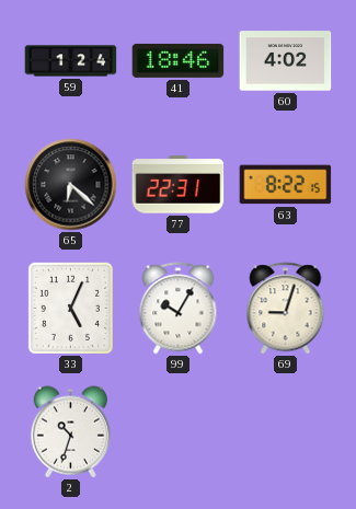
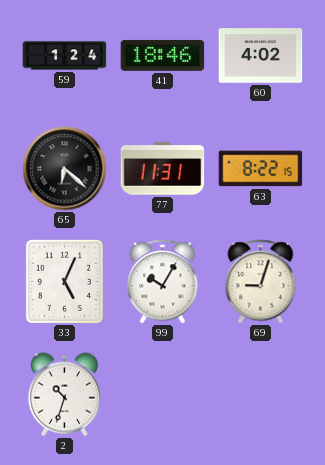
77: 22:31 -> 11:31
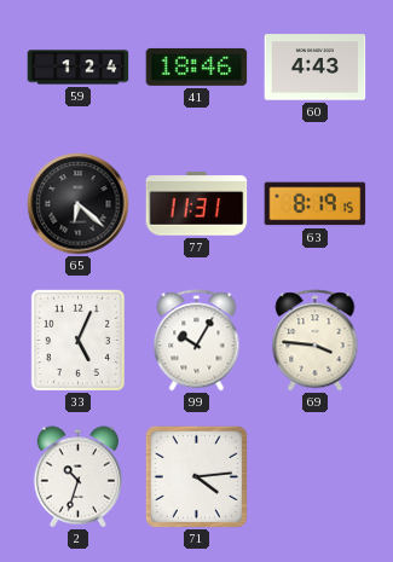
60: 4:02 -> 4:43
63: 8:22 -> 8:19
69: 9:03 -> 3:46
71: none -> 4:14
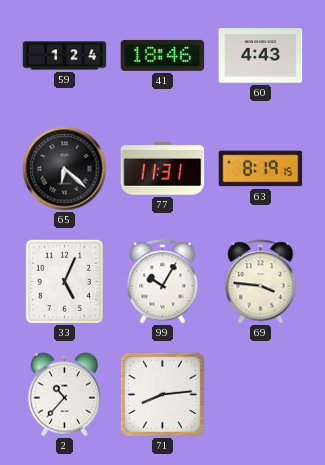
2: 10:33 -> 10:37
71: 4:14 -> 8:14
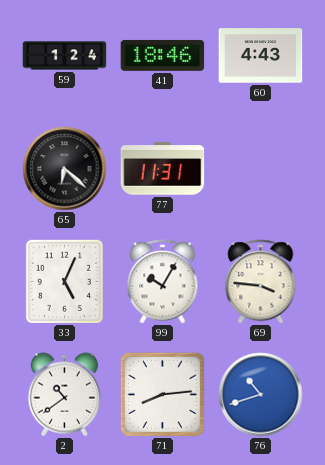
63: 8:19 -> none
2: 10:37 -> 10:39
76: none -> 10:42
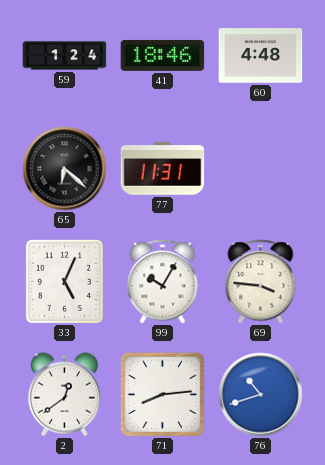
60: 4:43 -> 4:48
2: 10:39 -> 12:39
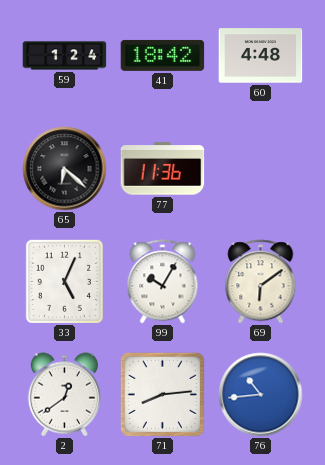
41: 18:46 -> 18:42
77: 11:31 -> 11:36
69: 3:46 -> 6:09
76: 10:42 -> 10:44
